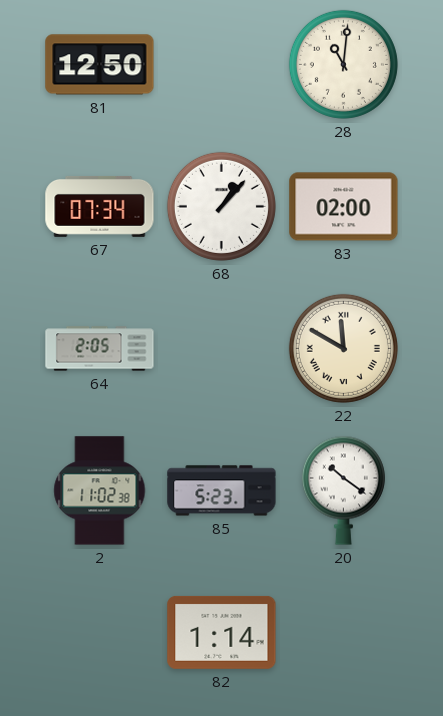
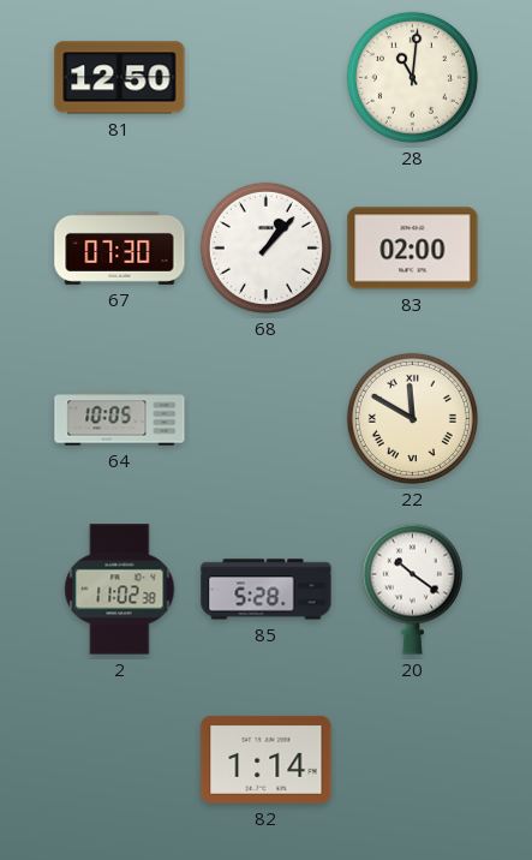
67: 07:34 -> 07:30
64: 2:05 -> 10:05
85: 5:23 -> 5:28
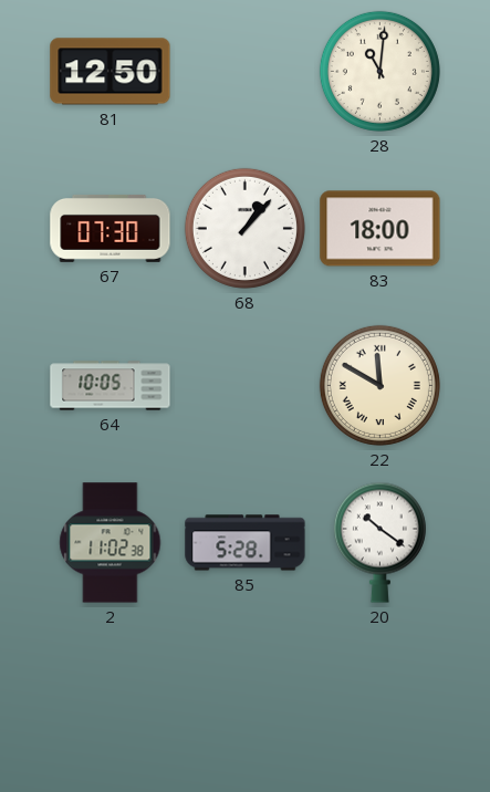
83: 02:00 -> 18:00
82: 1:14 -> none
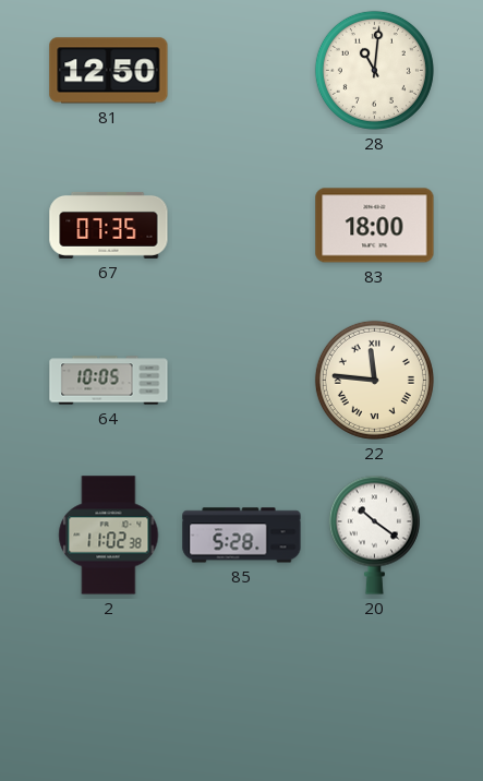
67: 07:30 -> 07:35
68: 1:07 -> none
22: 11:50 -> 11:46
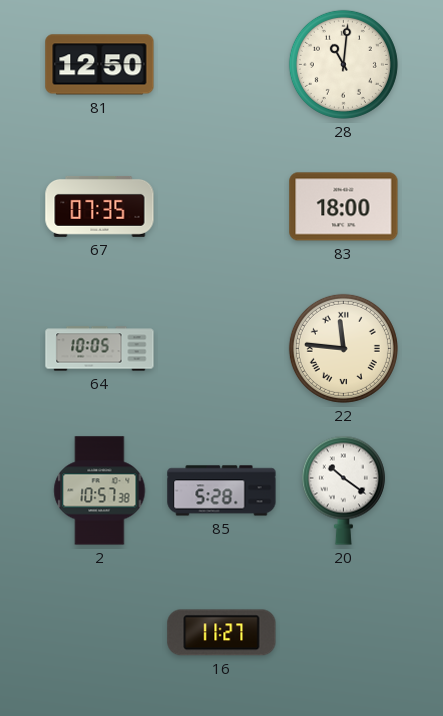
2: 11:02 -> 10:57
16: none -> 11:27
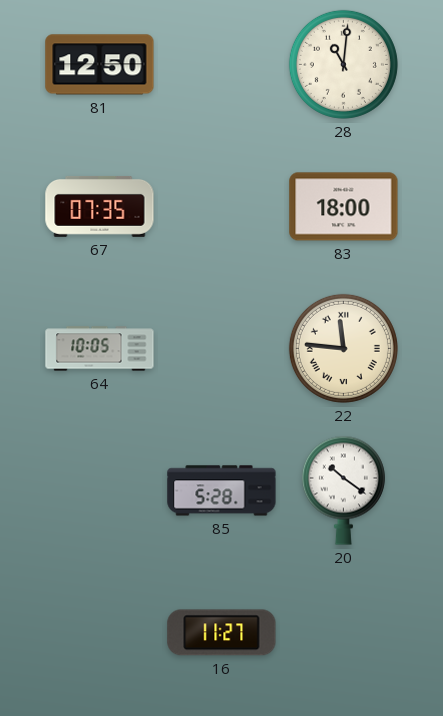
2: 10:57 -> none
